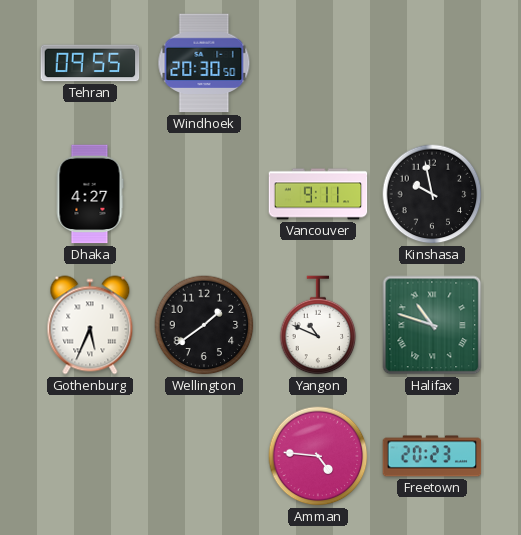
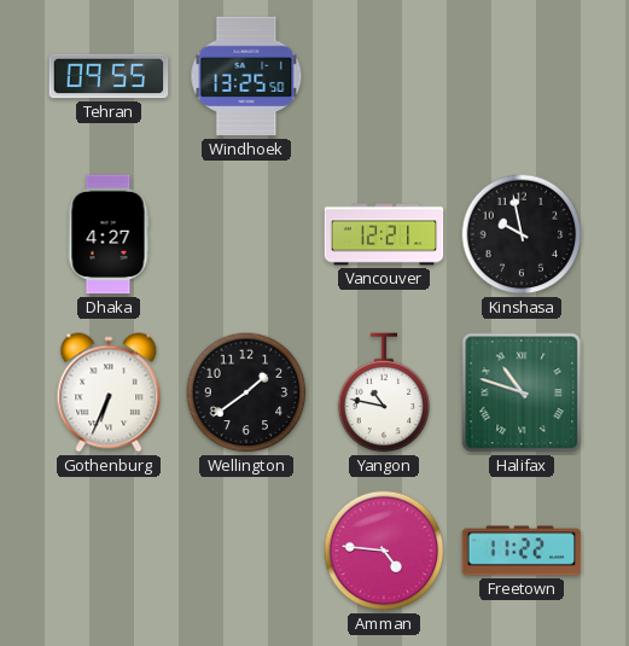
Windhoek: 20:30 -> 13:25
Vancouver: 9:11 -> 12:21
Gothenburg: 5:34 -> 6:34
Yangon: 10:49 -> 10:47
Freetown: 20:23 -> 11:22
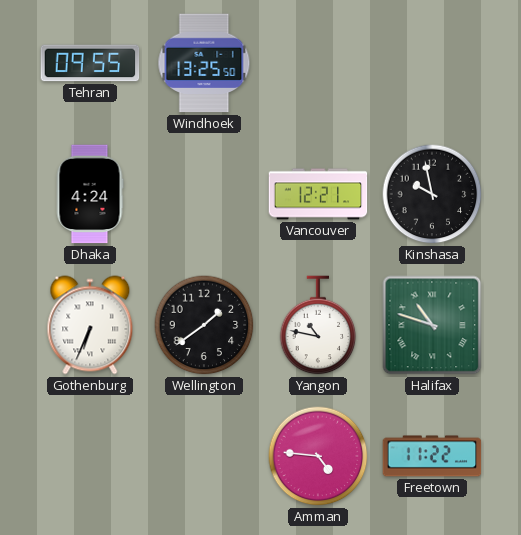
Dhaka: 4:27 -> 4:24
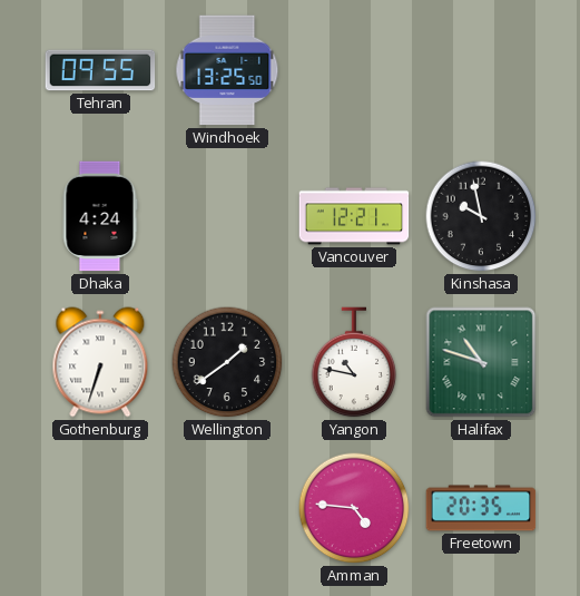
Gothenburg: 6:34 -> 6:33
Freetown: 11:22 -> 20:35
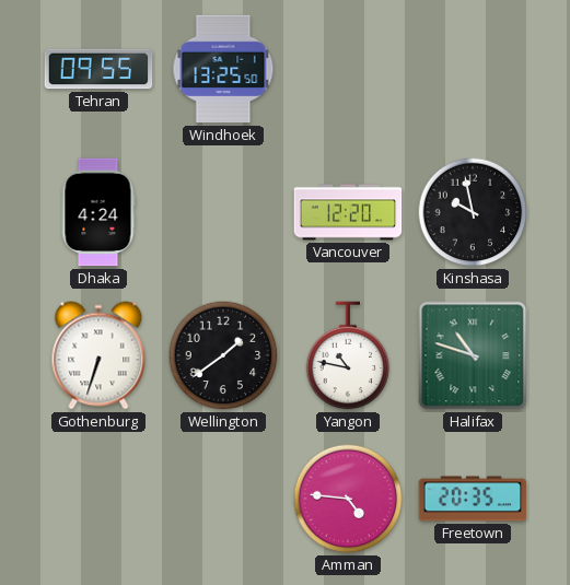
Vancouver: 12:21 -> 12:20
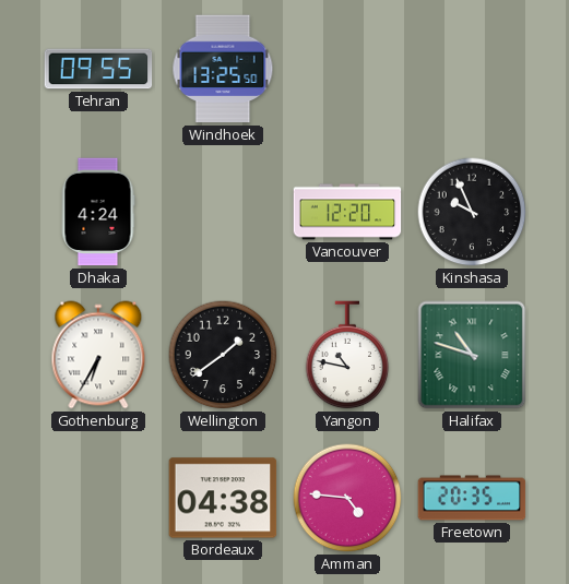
Kinshasa: 9:58 -> 9:56
Gothenburg: 6:33 -> 6:35
Bordeaux: none -> 04:38
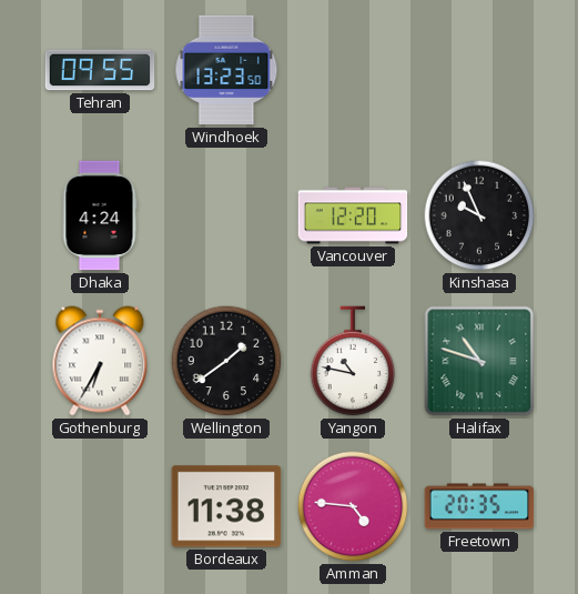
Windhoek: 13:25 -> 13:23
Bordeaux: 04:38 -> 11:38
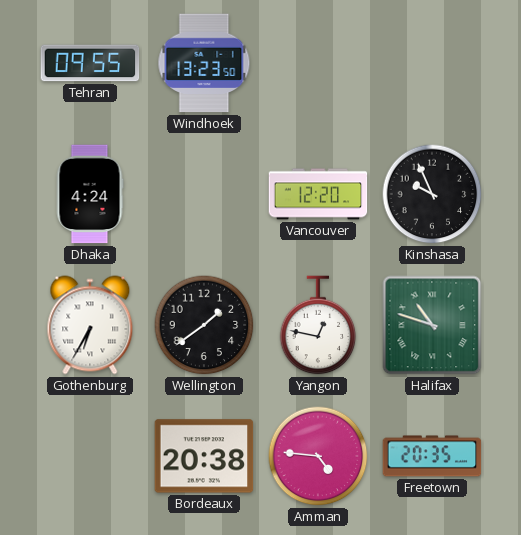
Yangon: 10:47 -> 12:47
Bordeaux: 11:38 -> 20:38
